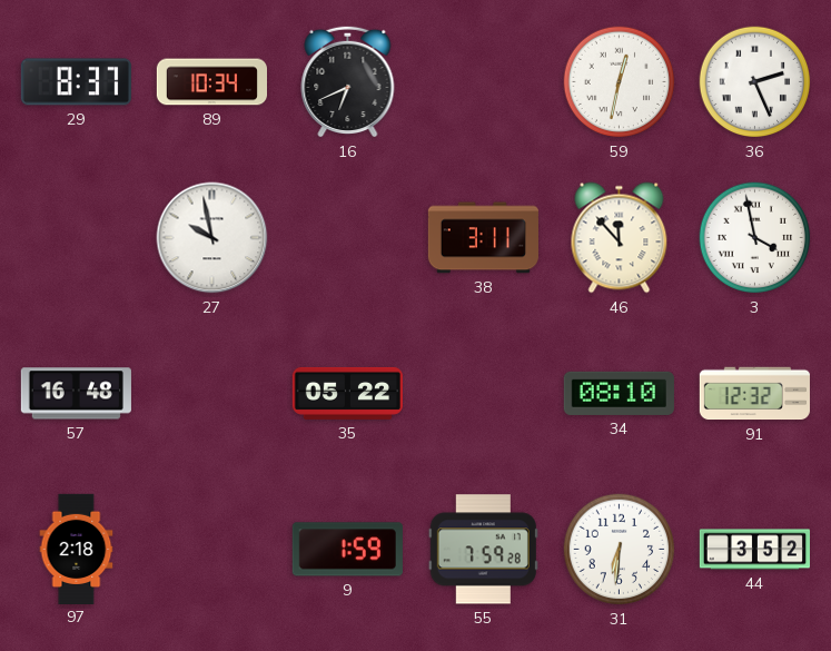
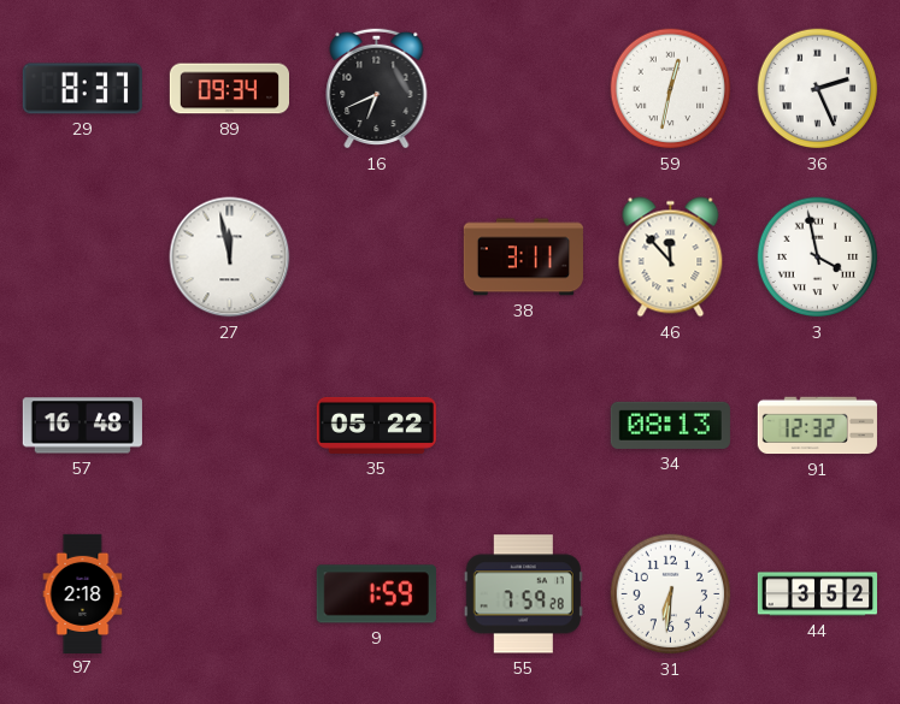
89: 10:34 -> 09:34
27: 9:58 -> 11:58
34: 08:10 -> 08:13
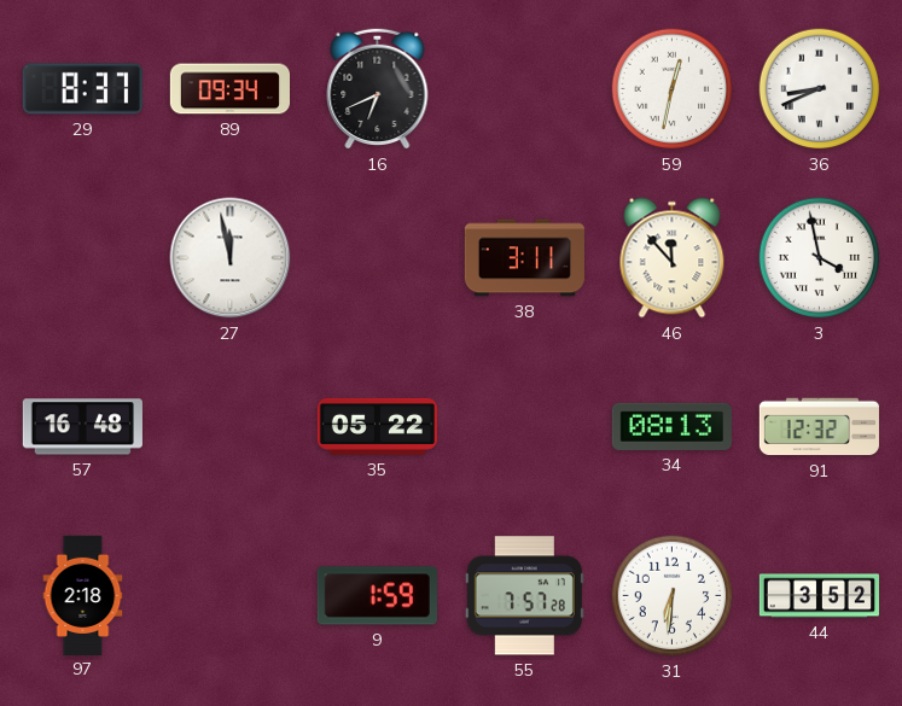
36: 2:26 -> 8:41
55: 7:59 -> 7:57
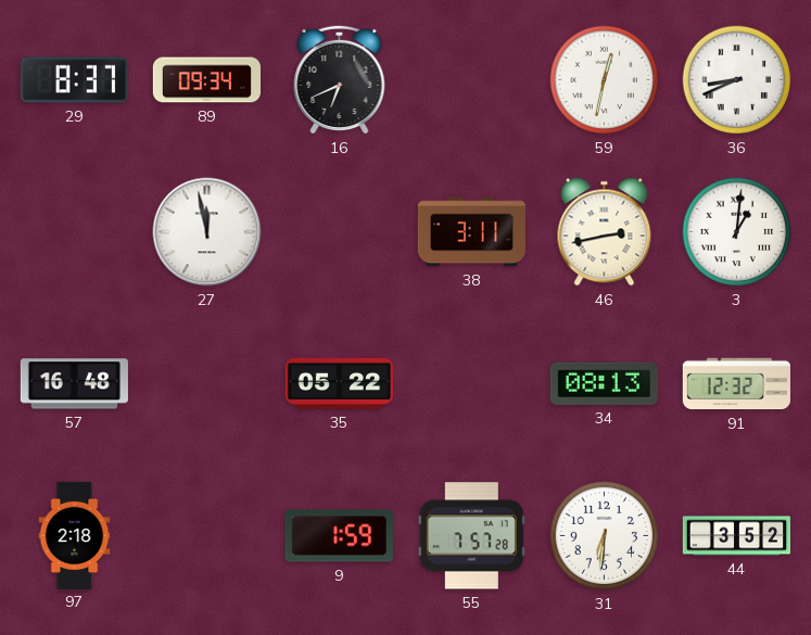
46: 11:53 -> 2:43
3: 3:58 -> 1:01
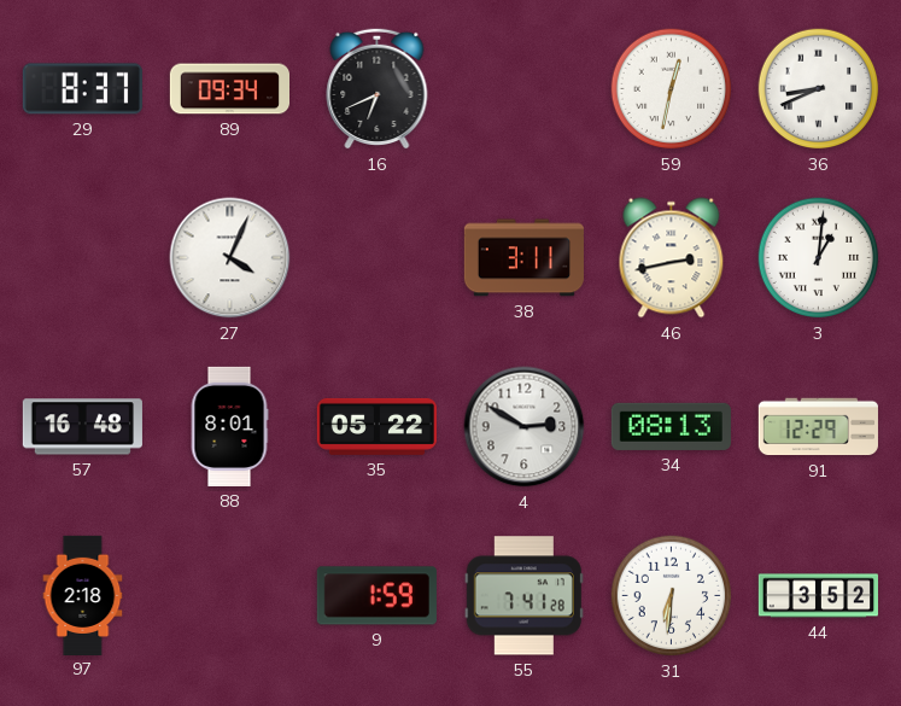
27: 11:58 -> 4:04
88: none -> 8:01
4: none -> 2:50
91: 12:32 -> 12:29
55: 7:57 -> 7:41
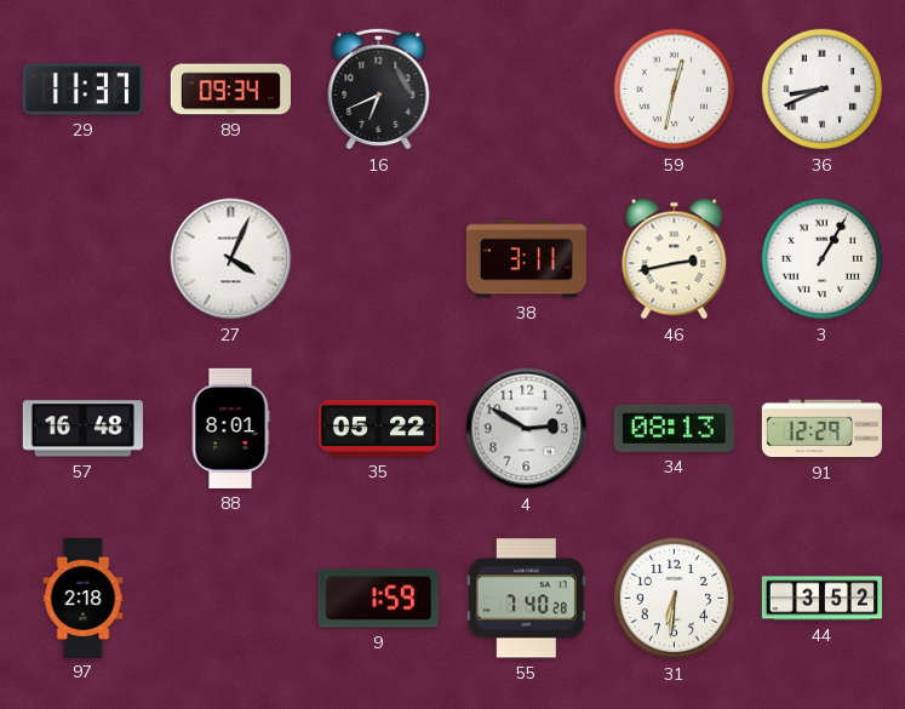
29: 8:37 -> 11:37
3: 1:01 -> 1:05
55: 7:41 -> 7:40
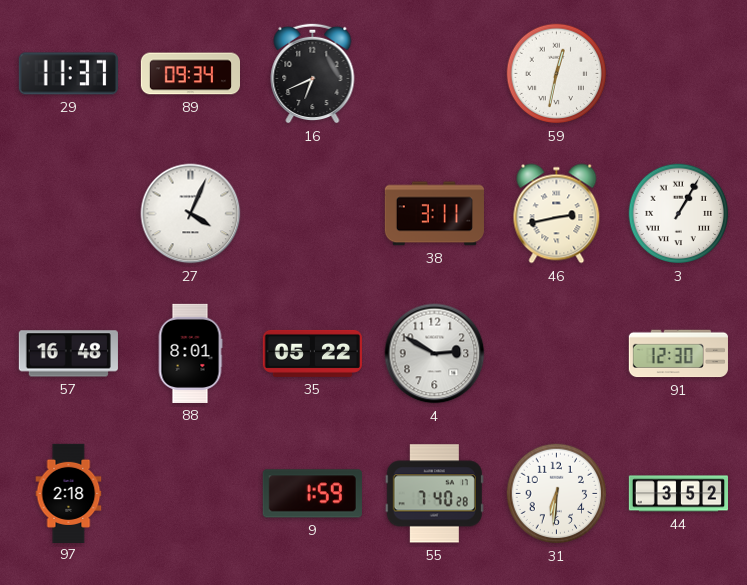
36: 8:41 -> none
34: 08:13 -> none
91: 12:29 -> 12:30
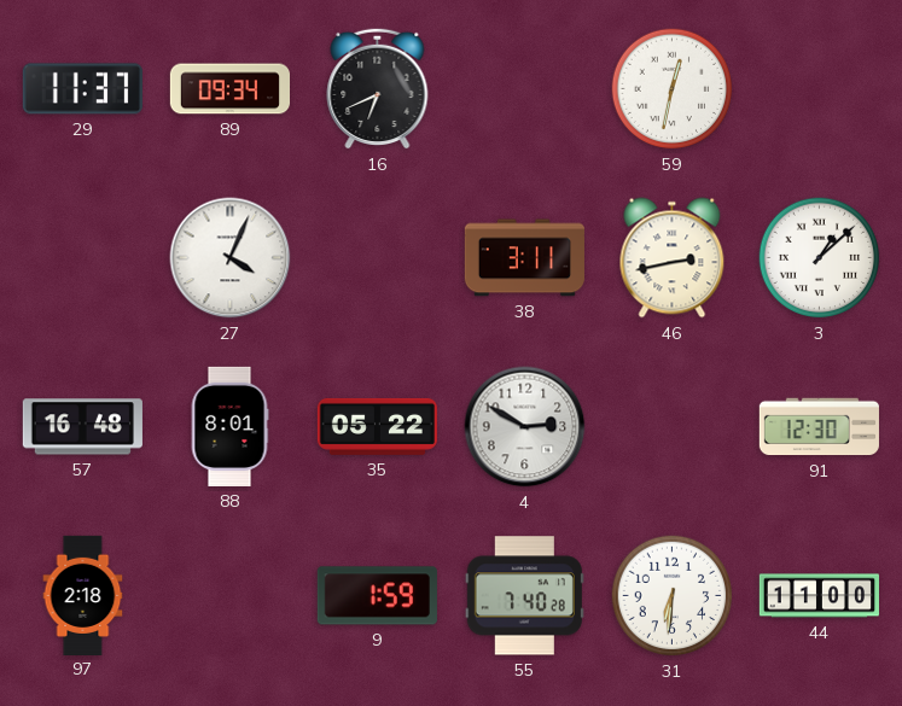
3: 1:05 -> 1:08
44: 3:52 -> 11:00
